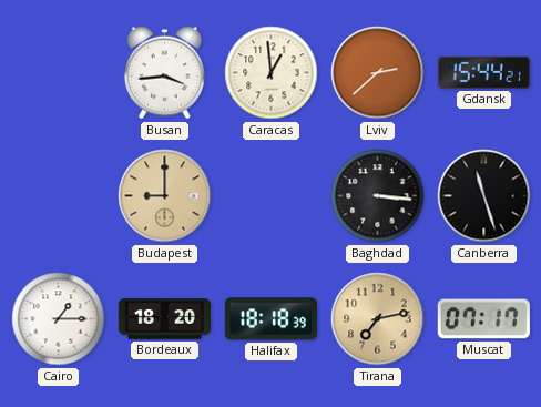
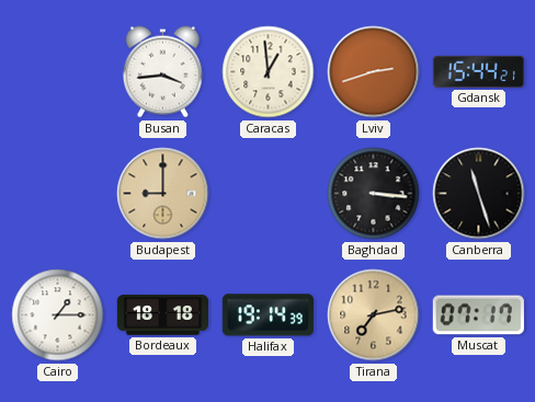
Lviv: 2:38 -> 2:42
Bordeaux: 18:20 -> 18:18
Halifax: 18:18 -> 19:14
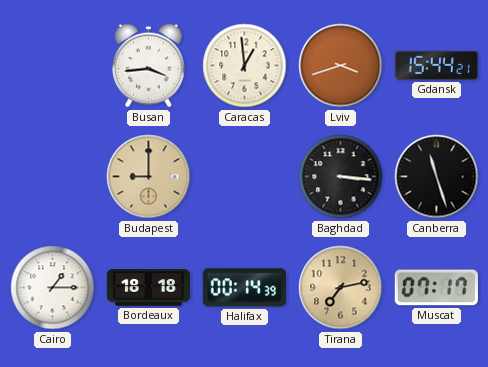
Lviv: 2:42 -> 3:42
Halifax: 19:14 -> 00:14
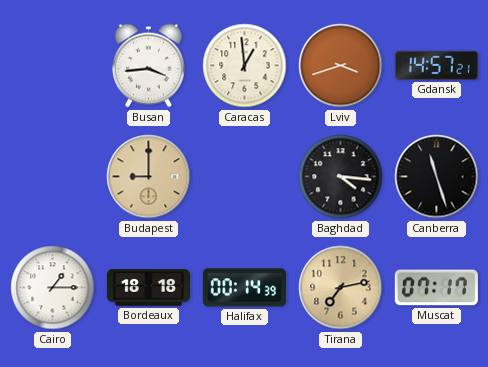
Gdansk: 15:44 -> 14:57
Baghdad: 3:16 -> 4:16
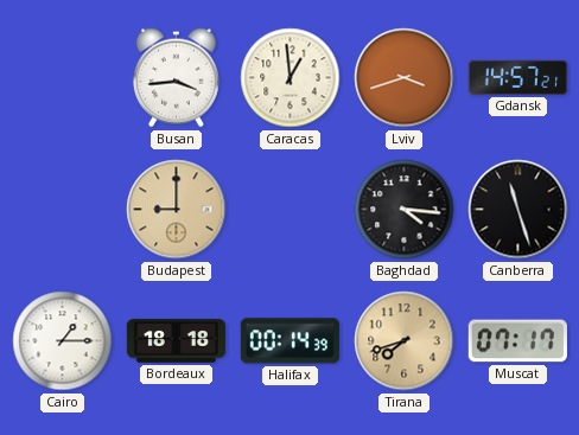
Tirana: 7:13 -> 7:42
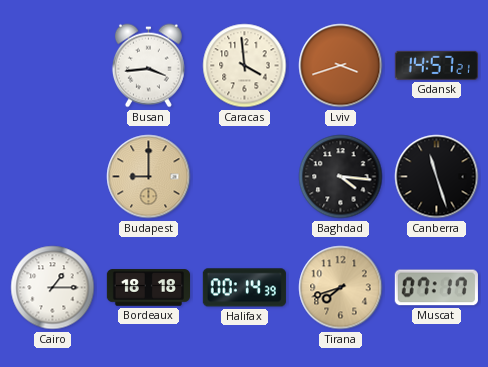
Caracas: 12:59 -> 3:59
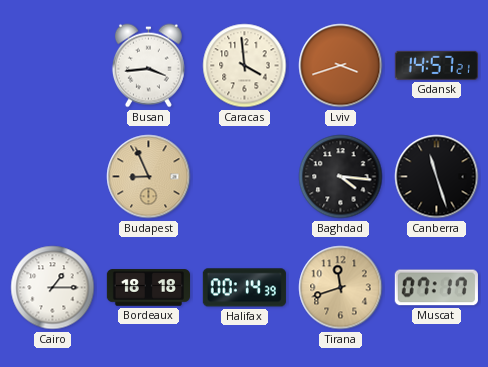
Budapest: 9:00 -> 8:56
Tirana: 7:42 -> 11:42
